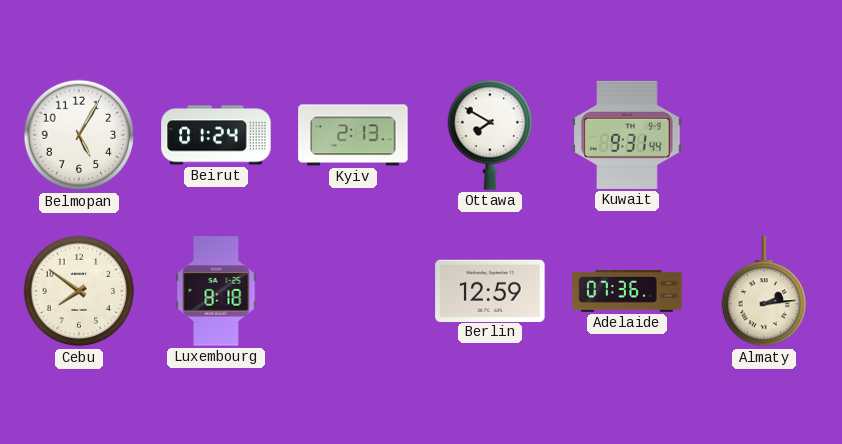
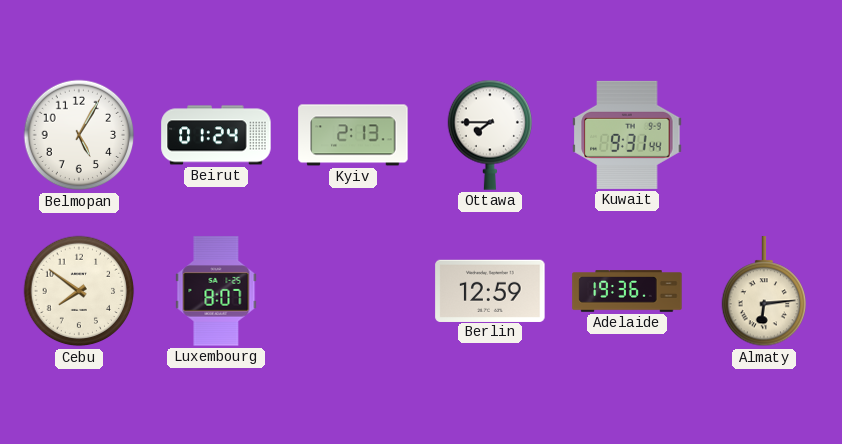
Ottawa: 7:50 -> 7:45
Luxembourg: 8:18 -> 8:07
Adelaide: 07:36 -> 19:36
Almaty: 2:14 -> 6:14
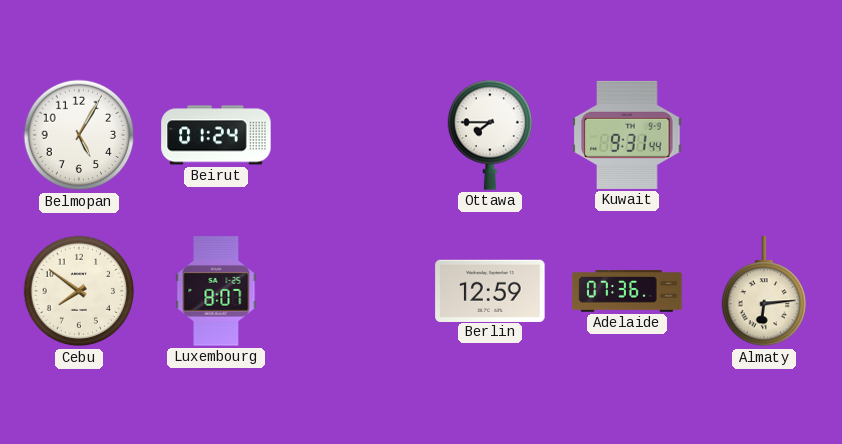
Kyiv: 2:13 -> none
Adelaide: 19:36 -> 07:36
